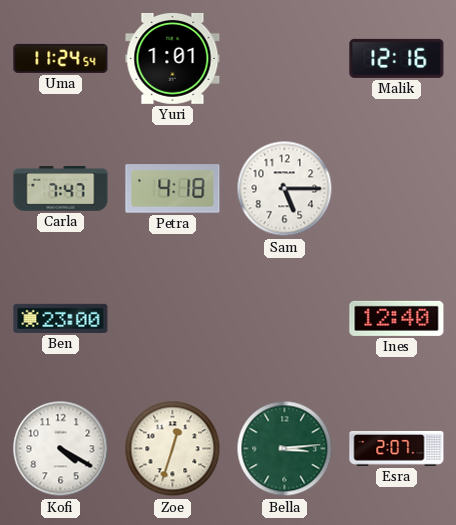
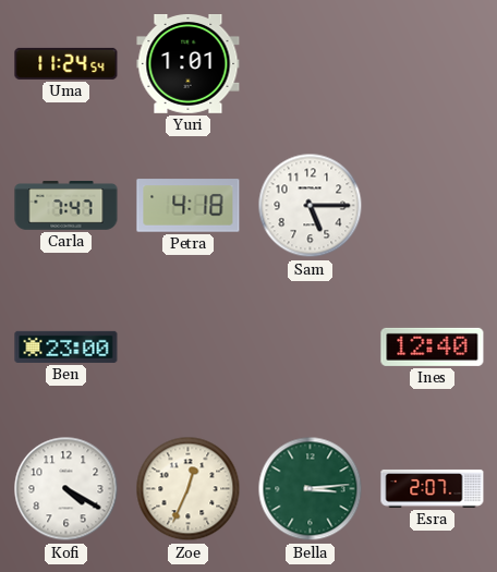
Malik: 12:16 -> none
Zoe: 12:33 -> 12:34
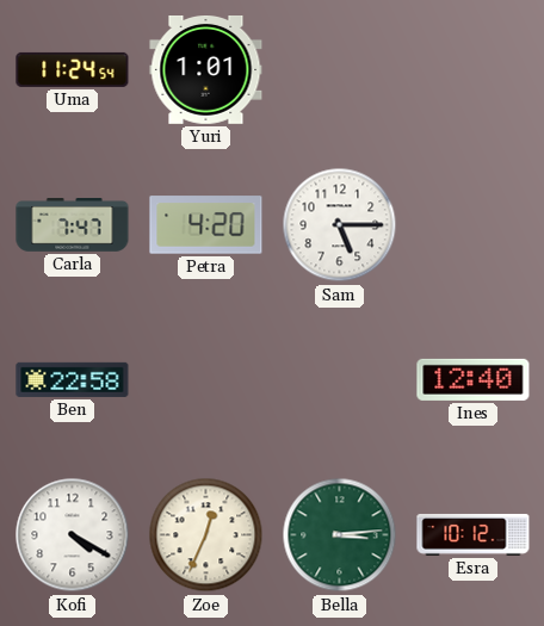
Petra: 4:18 -> 4:20
Ben: 23:00 -> 22:58
Esra: 2:07 -> 10:12
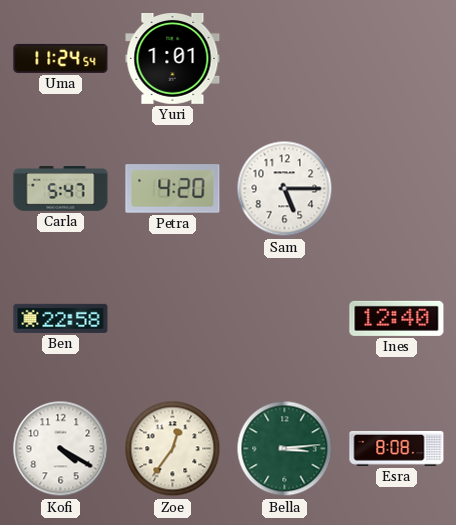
Carla: 7:47 -> 5:47
Zoe: 12:34 -> 12:36
Esra: 10:12 -> 8:08
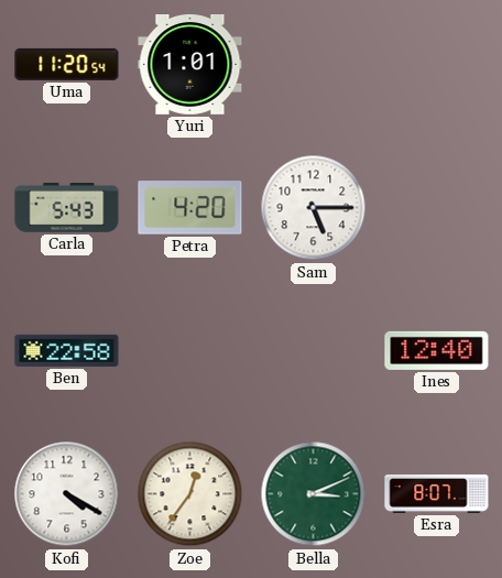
Uma: 11:24 -> 11:20
Carla: 5:47 -> 5:43
Bella: 3:14 -> 3:11
Esra: 8:08 -> 8:07
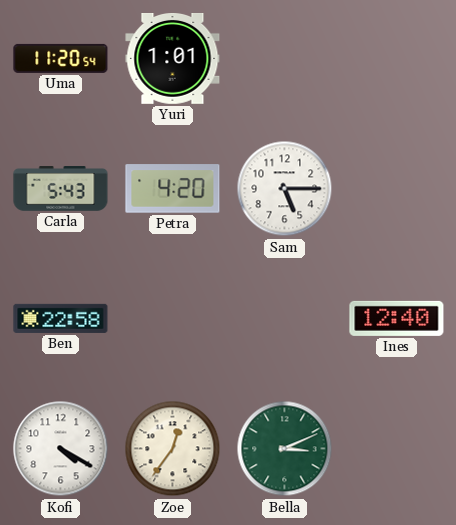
Esra: 8:07 -> none
